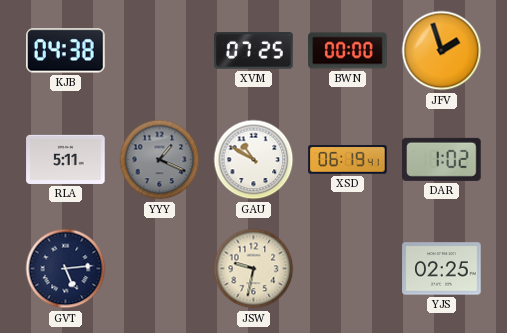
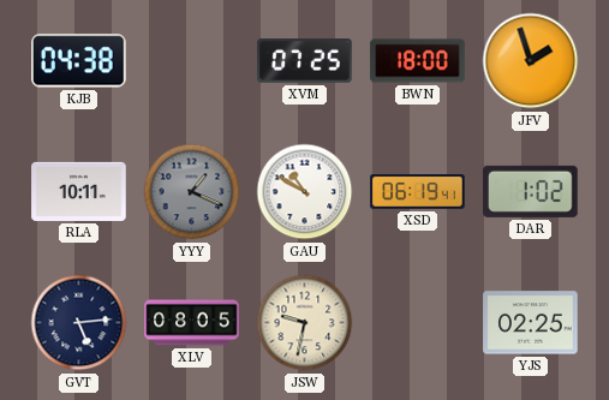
BWN: 00:00 -> 18:00
RLA: 5:11 -> 10:11
XLV: none -> 08:05
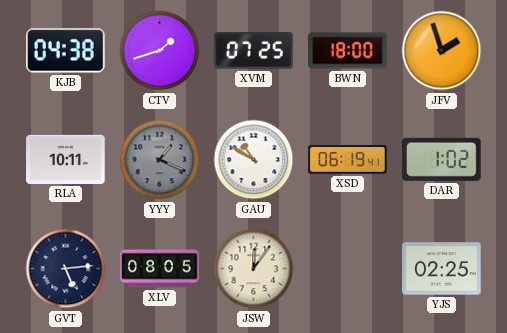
CTV: none -> 1:42
JSW: 9:32 -> 12:06
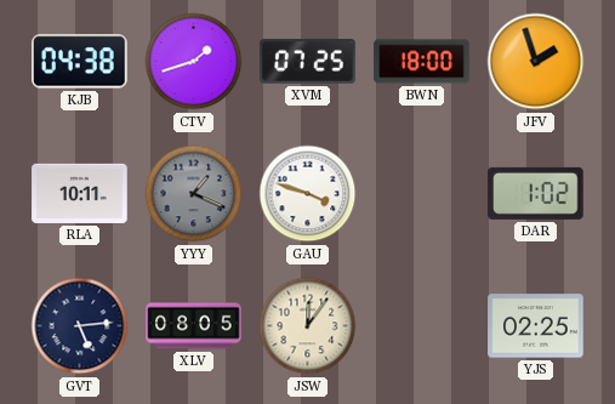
GAU: 10:50 -> 3:48
XSD: 06:19 -> none
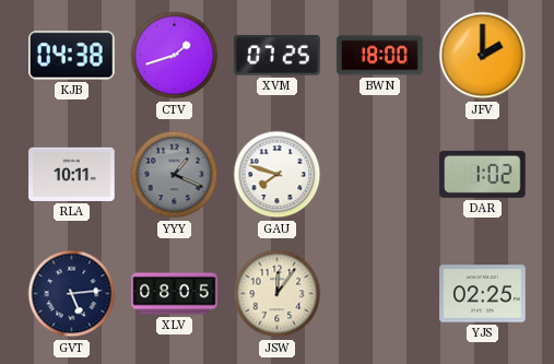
JFV: 1:57 -> 2:00
GAU: 3:48 -> 7:48
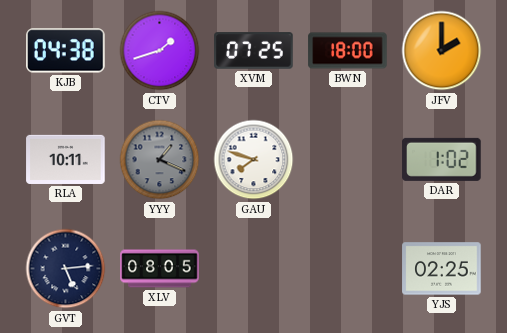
JSW: 12:06 -> none
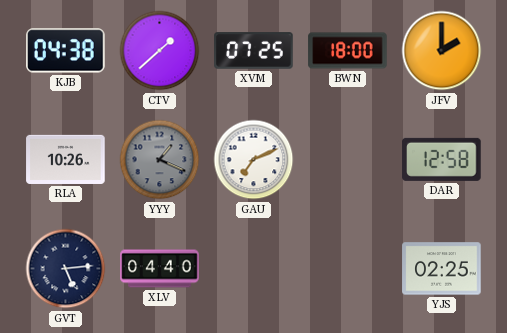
CTV: 1:42 -> 1:38
RLA: 10:11 -> 10:26
GAU: 7:48 -> 7:11
DAR: 1:02 -> 12:58
XLV: 08:05 -> 04:40
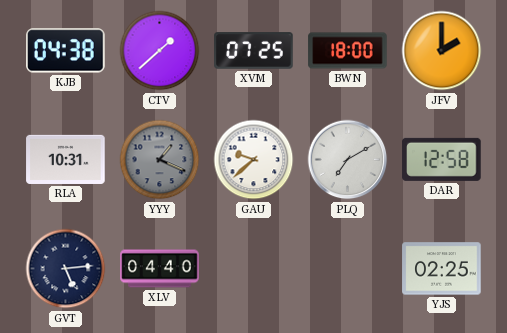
RLA: 10:26 -> 10:31
GAU: 7:11 -> 9:38
PLQ: none -> 7:10
